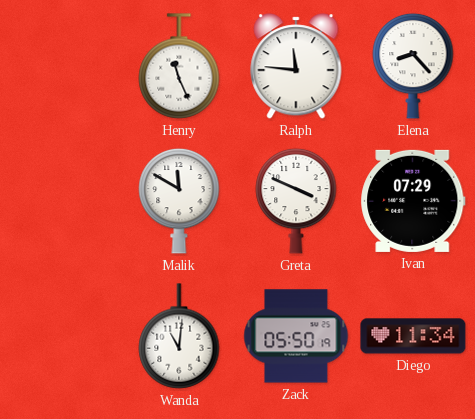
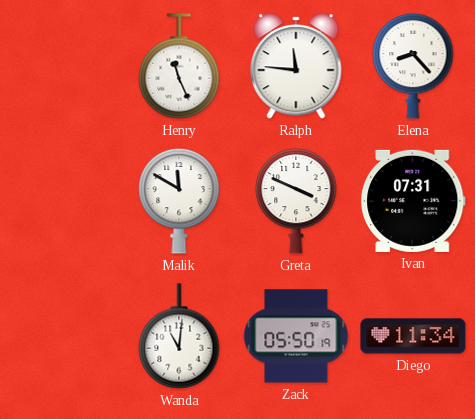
Ivan: 07:29 -> 07:31
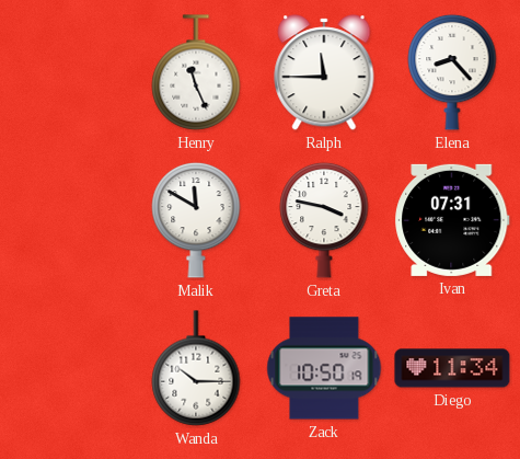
Ralph: 11:46 -> 11:45
Greta: 3:49 -> 3:47
Wanda: 11:01 -> 10:15
Zack: 05:50 -> 10:50
